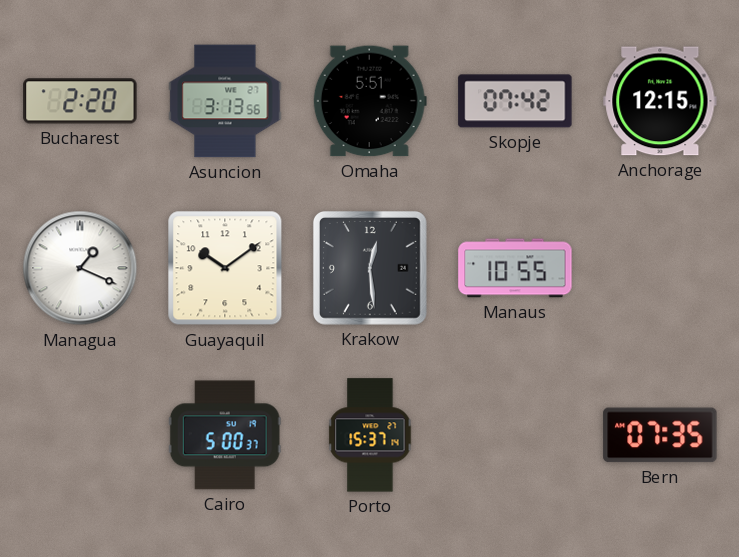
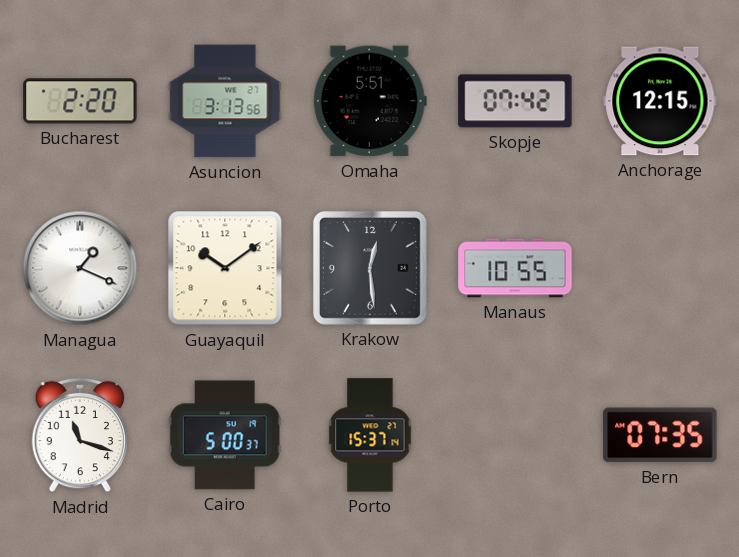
Madrid: none -> 11:18
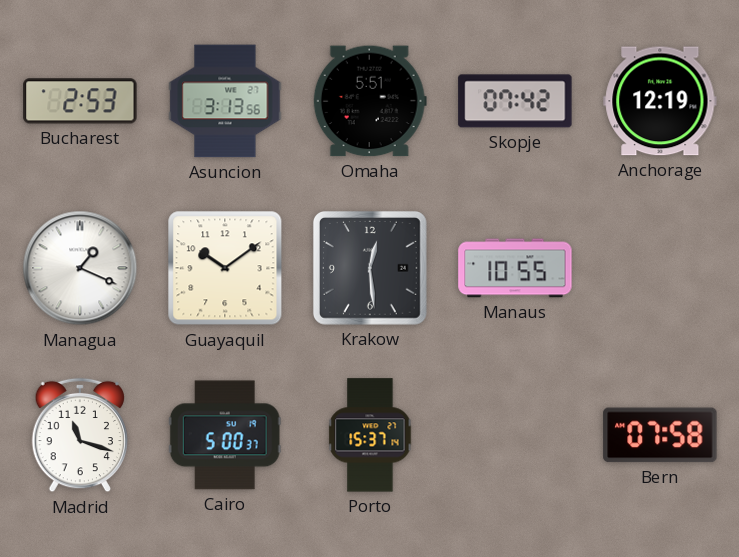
Bucharest: 2:20 -> 2:53
Anchorage: 12:15 -> 12:19
Bern: 07:35 -> 07:58
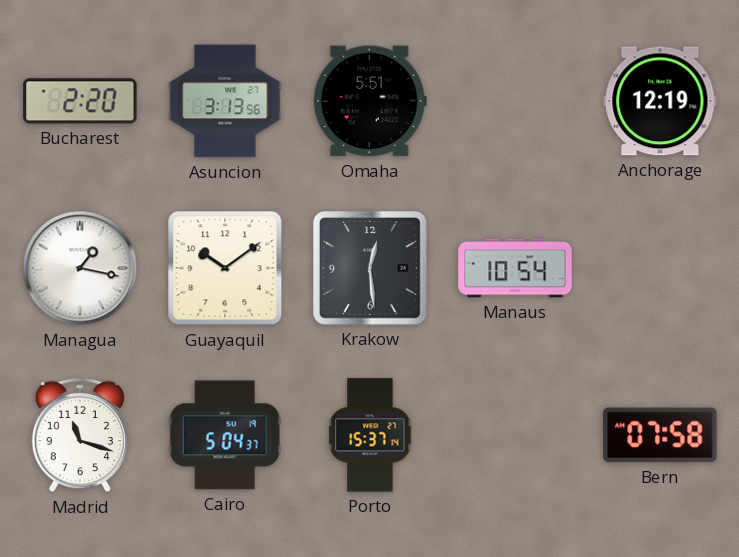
Bucharest: 2:53 -> 2:20
Skopje: 07:42 -> none
Managua: 1:19 -> 1:17
Manaus: 10:55 -> 10:54
Cairo: 5:00 -> 5:04
